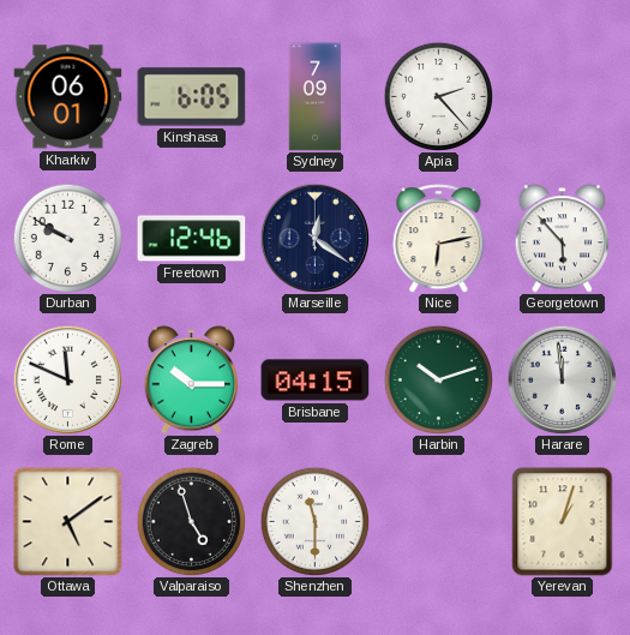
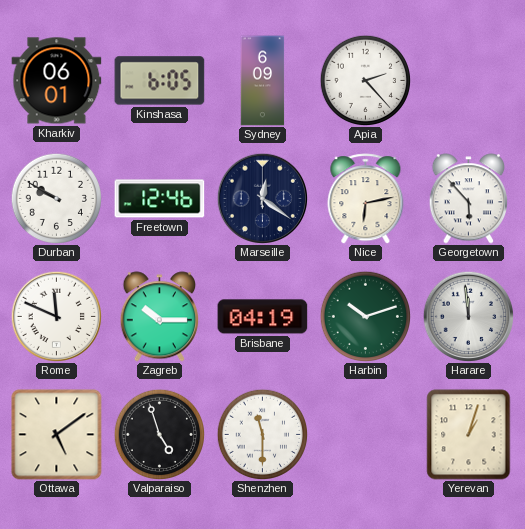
Sydney: 7:09 -> 6:09
Brisbane: 04:15 -> 04:19
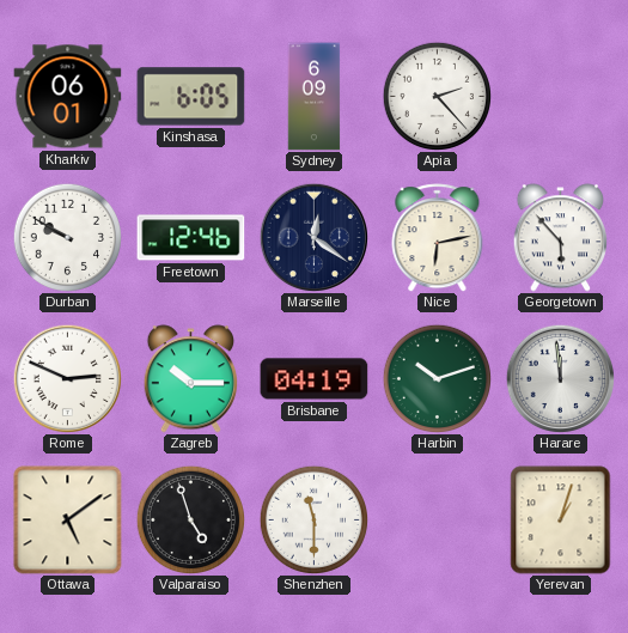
Rome: 11:49 -> 2:49
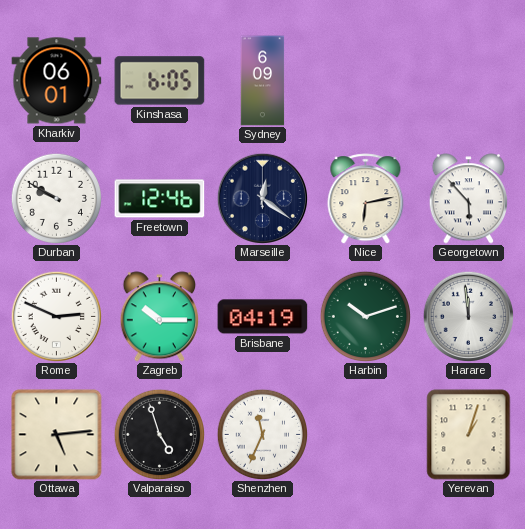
Apia: 2:23 -> none
Ottawa: 5:09 -> 5:14
Shenzhen: 11:30 -> 11:34
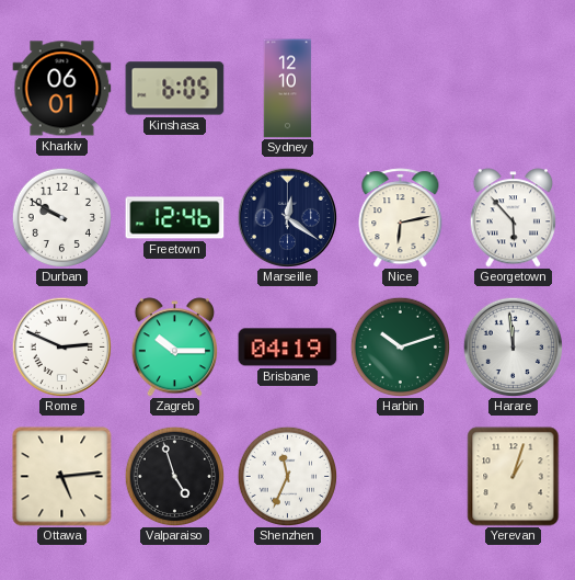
Sydney: 6:09 -> 12:10
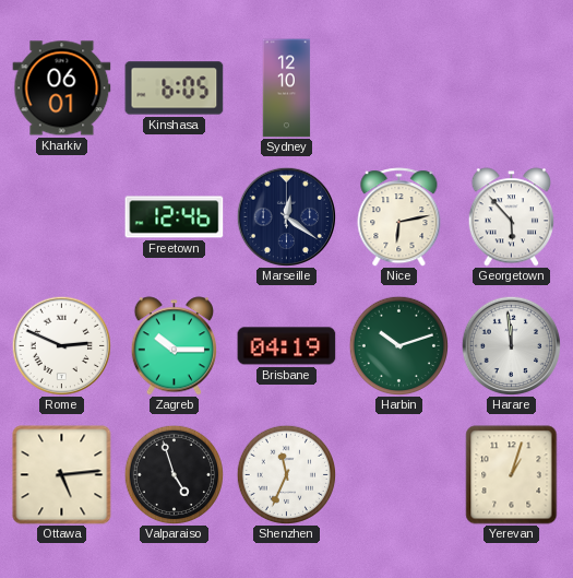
Durban: 9:50 -> none
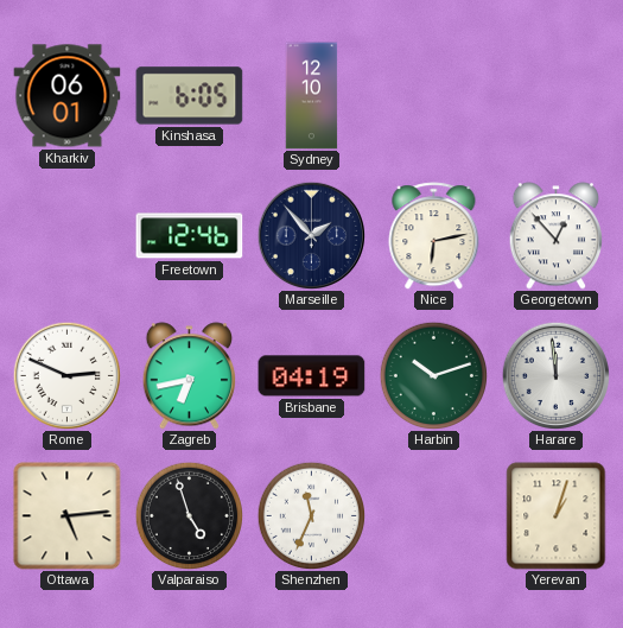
Marseille: 12:21 -> 1:53
Georgetown: 5:53 -> 12:53
Zagreb: 10:15 -> 6:43
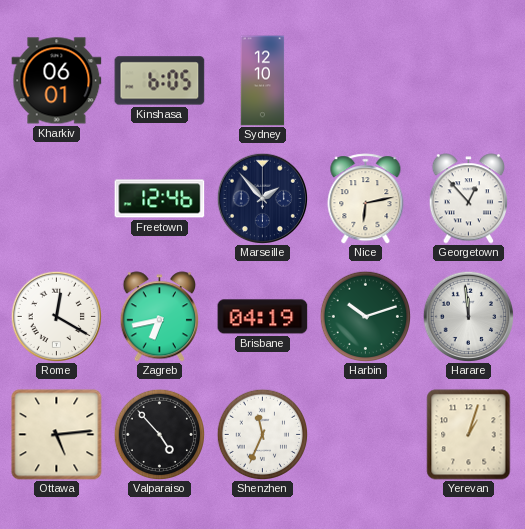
Rome: 2:49 -> 12:20
Valparaiso: 4:57 -> 4:53
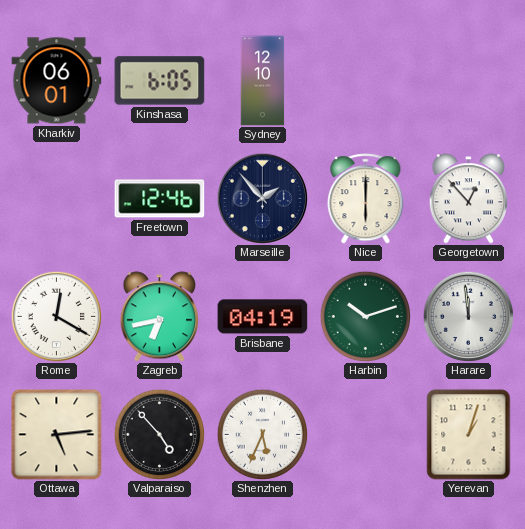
Nice: 6:13 -> 6:00
Shenzhen: 11:34 -> 5:34
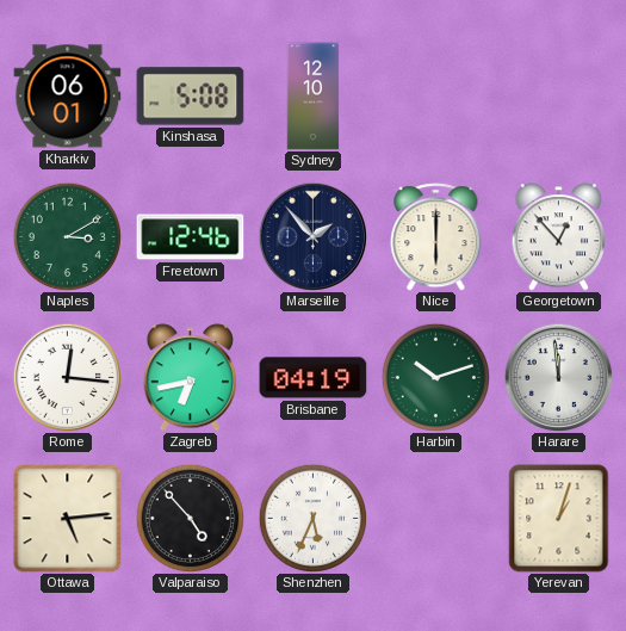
Kinshasa: 6:05 -> 5:08
Naples: none -> 3:10
Rome: 12:20 -> 12:16
